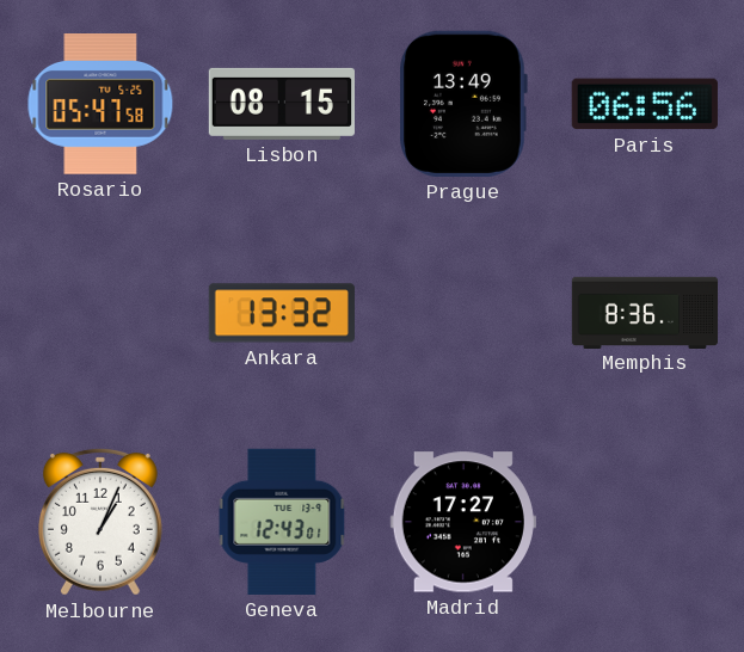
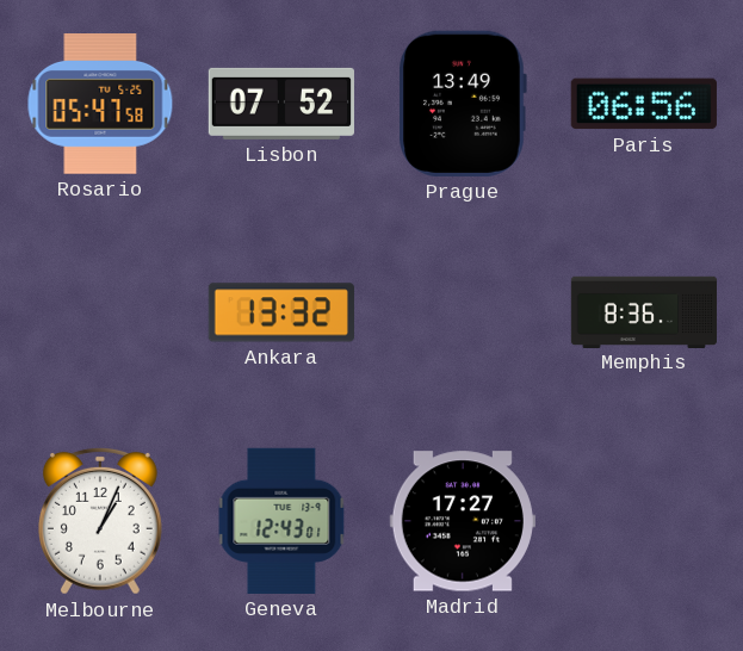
Lisbon: 08:15 -> 07:52
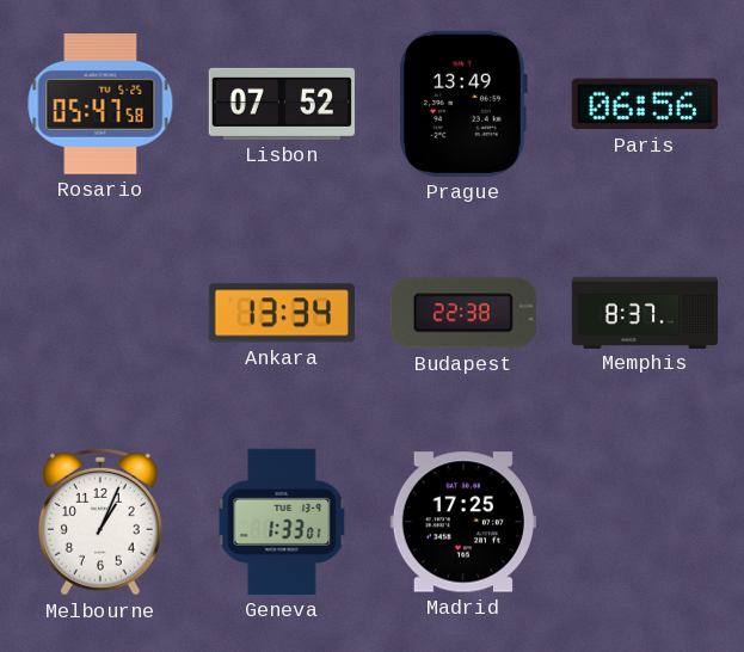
Ankara: 13:32 -> 13:34
Budapest: none -> 22:38
Memphis: 8:36 -> 8:37
Geneva: 12:43 -> 1:33
Madrid: 17:27 -> 17:25
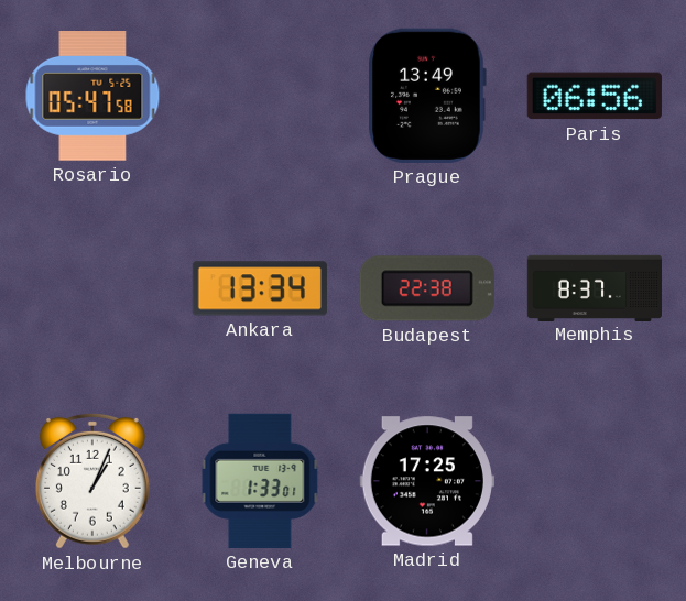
Lisbon: 07:52 -> none
